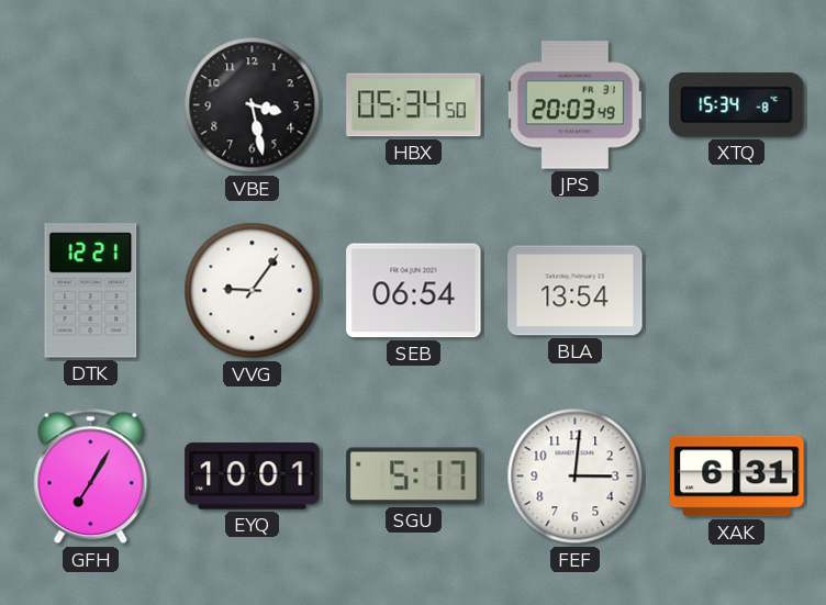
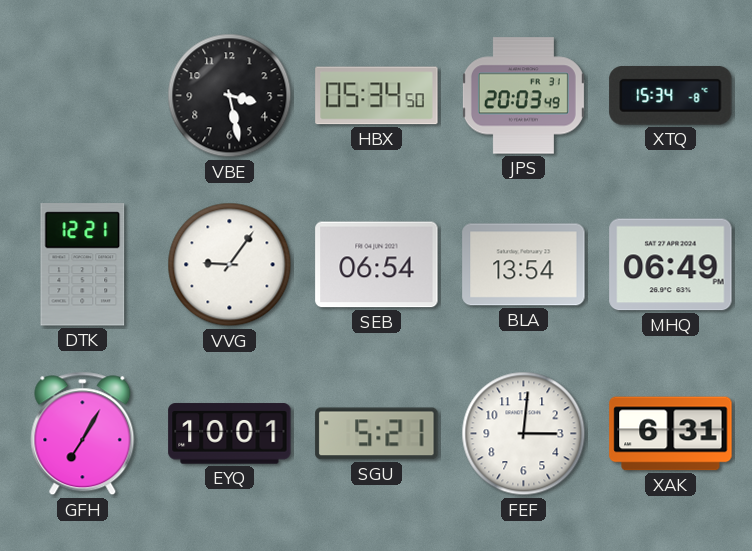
MHQ: none -> 06:49
SGU: 5:17 -> 5:21
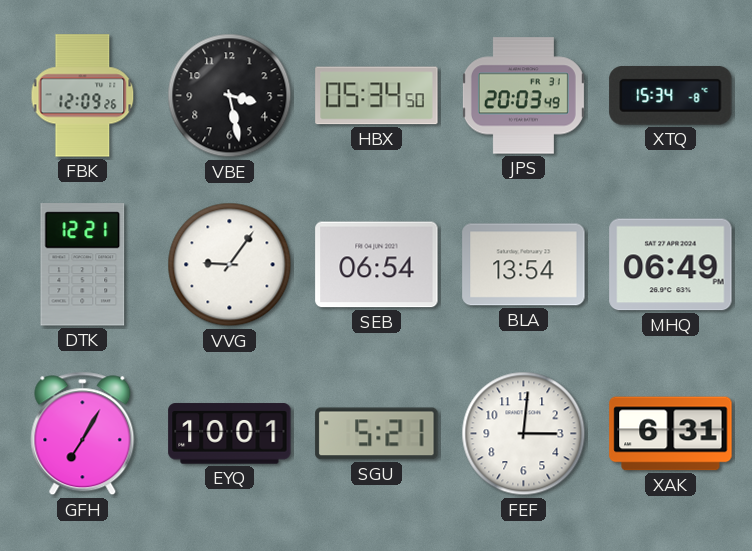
FBK: none -> 12:09
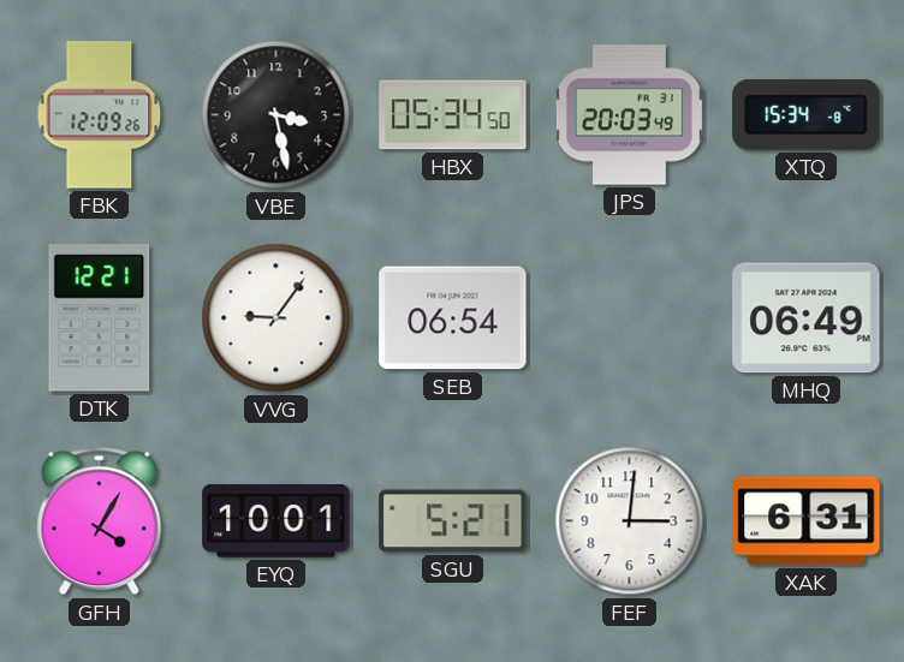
BLA: 13:54 -> none
GFH: 7:05 -> 4:05
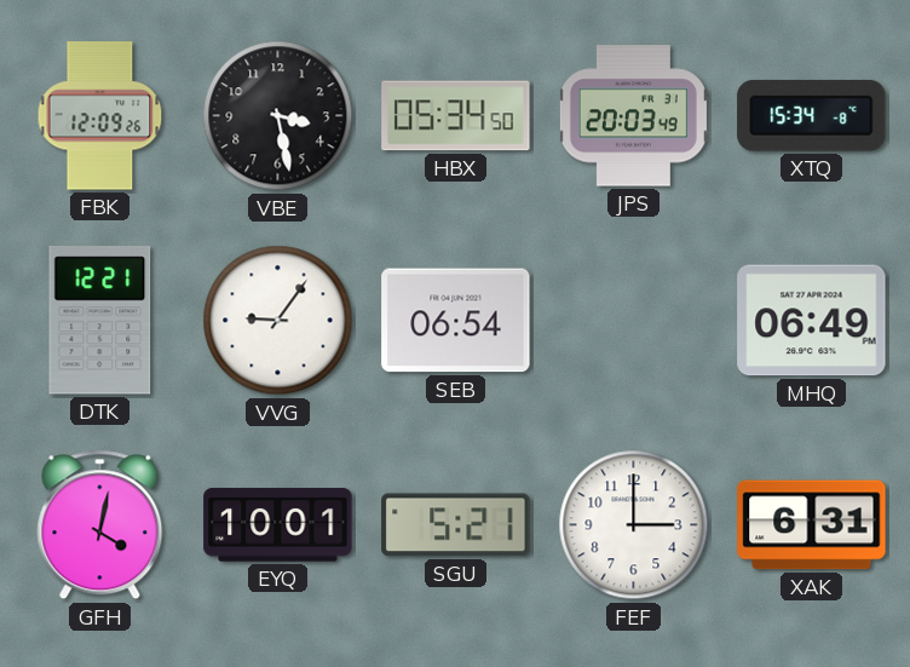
GFH: 4:05 -> 4:02
FEF: 3:01 -> 3:00
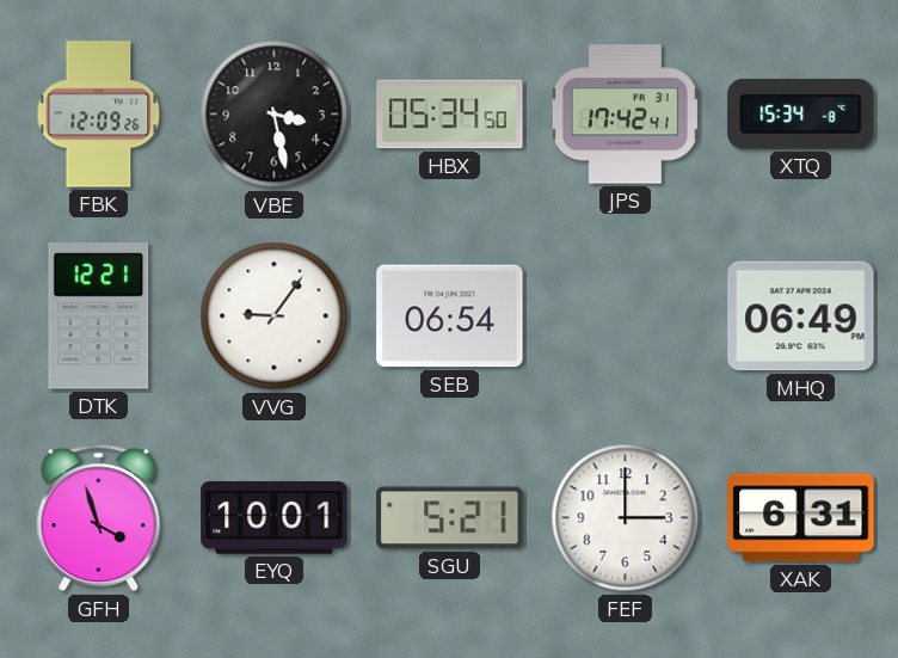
JPS: 20:03 -> 17:42
GFH: 4:02 -> 3:57
